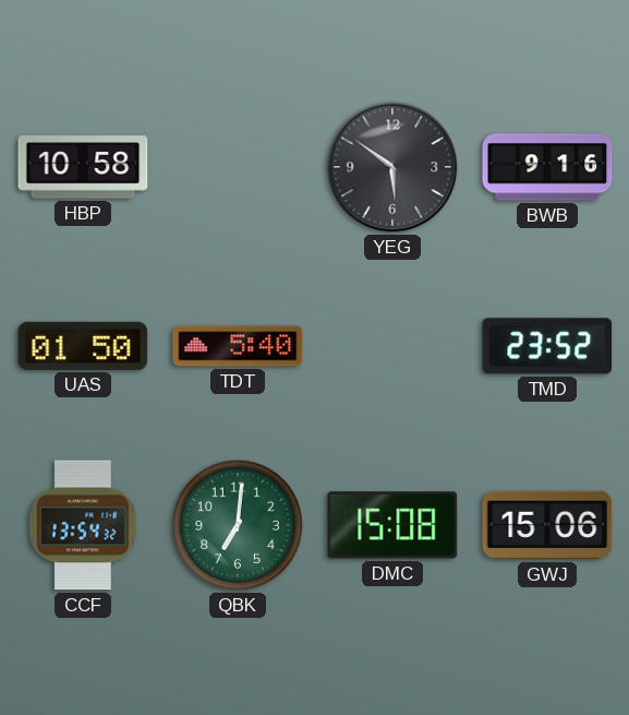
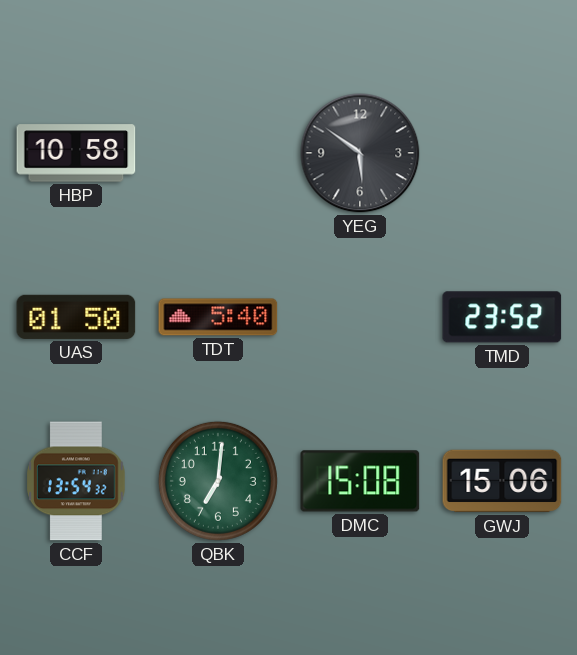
BWB: 9:16 -> none
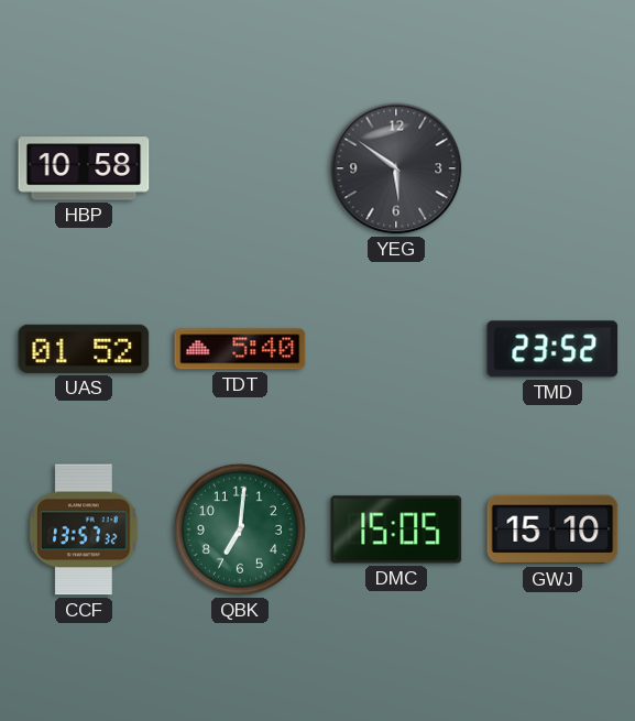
UAS: 01:50 -> 01:52
CCF: 13:54 -> 13:57
DMC: 15:08 -> 15:05
GWJ: 15:06 -> 15:10
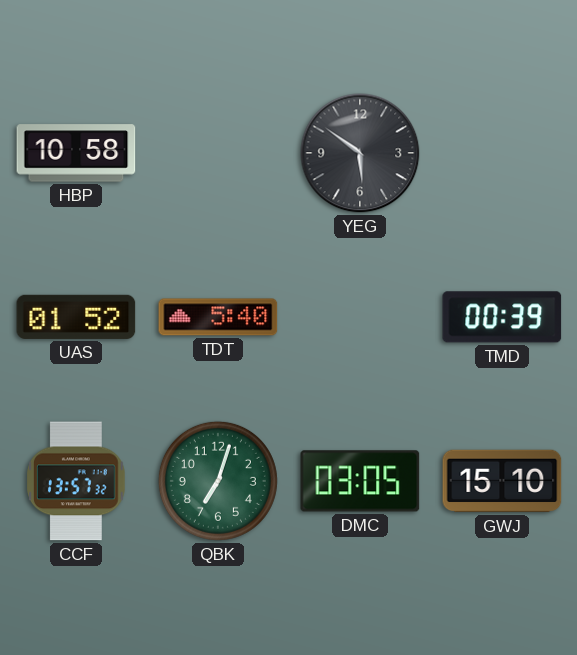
TMD: 23:52 -> 00:39
QBK: 7:01 -> 7:03
DMC: 15:05 -> 03:05
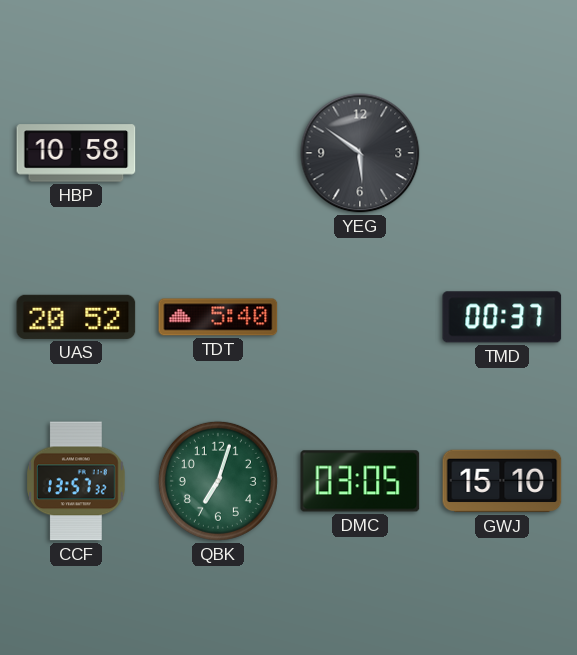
UAS: 01:52 -> 20:52
TMD: 00:39 -> 00:37
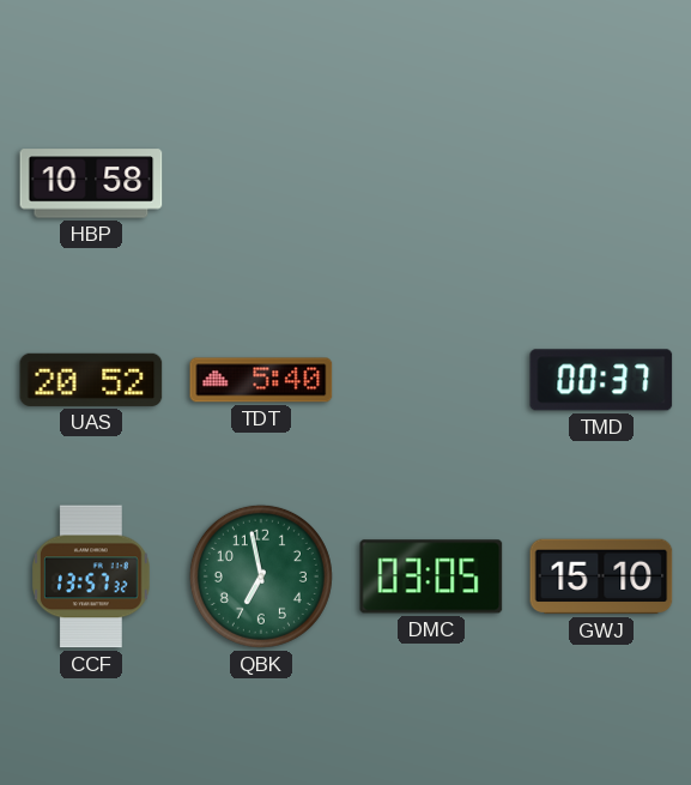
YEG: 5:51 -> none
QBK: 7:03 -> 6:58
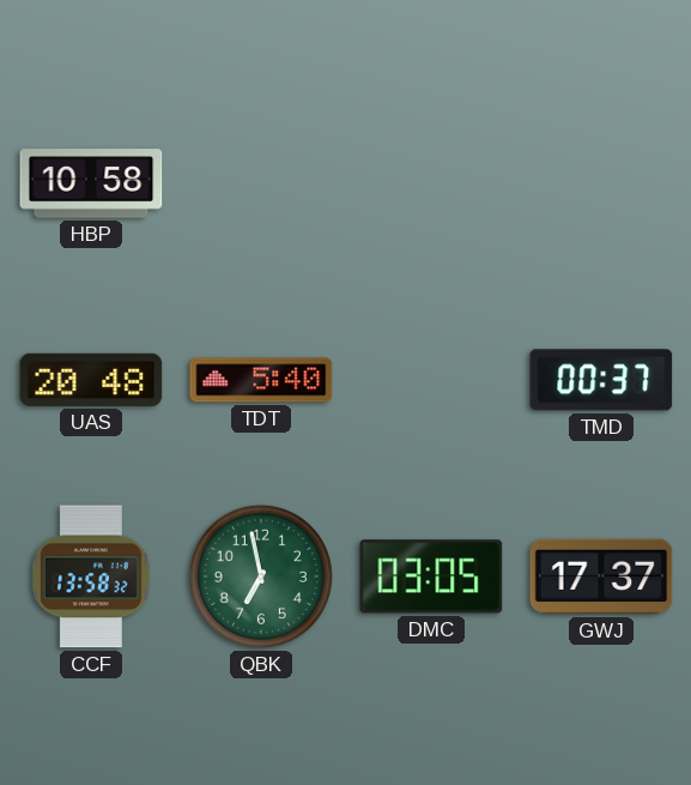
UAS: 20:52 -> 20:48
CCF: 13:57 -> 13:58
GWJ: 15:10 -> 17:37
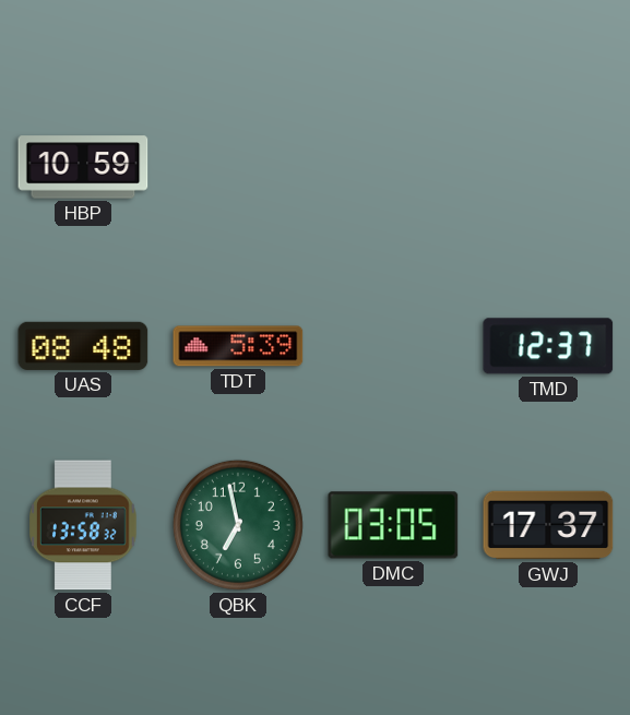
HBP: 10:58 -> 10:59
UAS: 20:48 -> 08:48
TDT: 5:40 -> 5:39
TMD: 00:37 -> 12:37
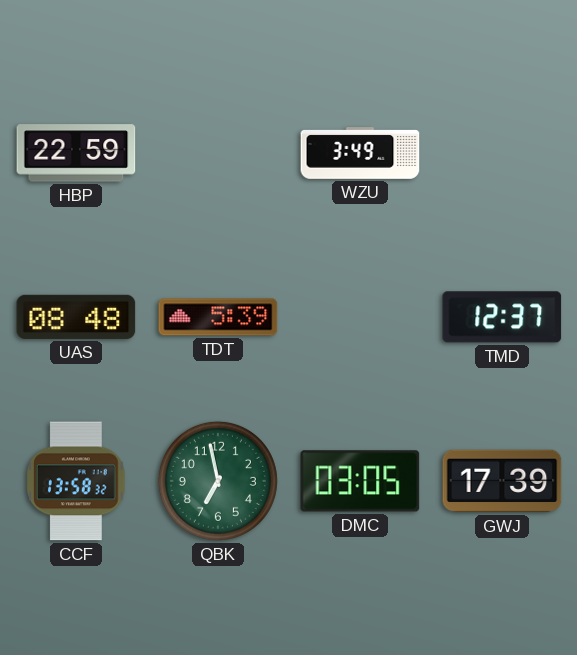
HBP: 10:59 -> 22:59
WZU: none -> 3:49
GWJ: 17:37 -> 17:39
